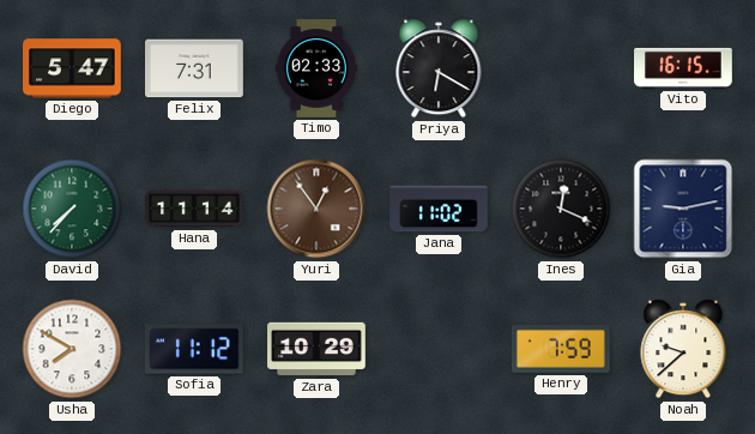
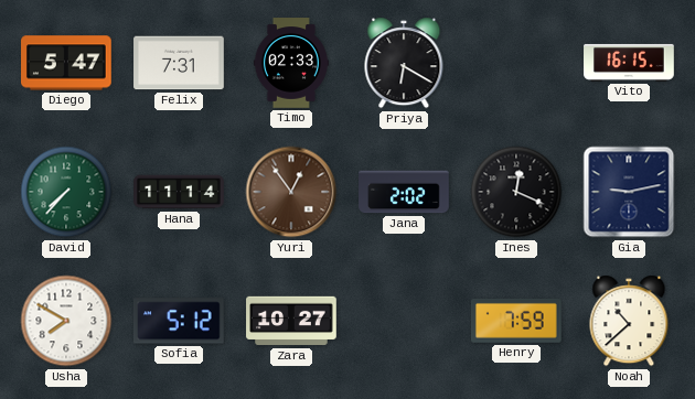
Jana: 11:02 -> 2:02
Sofia: 11:12 -> 5:12
Zara: 10:29 -> 10:27
Noah: 9:38 -> 10:38
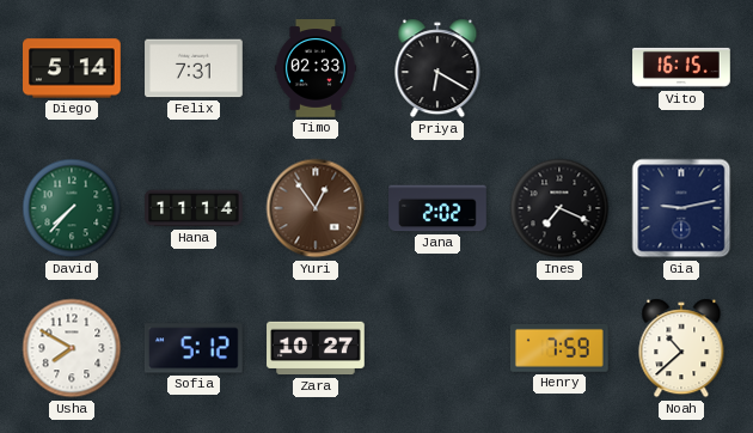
Diego: 5:47 -> 5:14
Ines: 12:19 -> 7:19
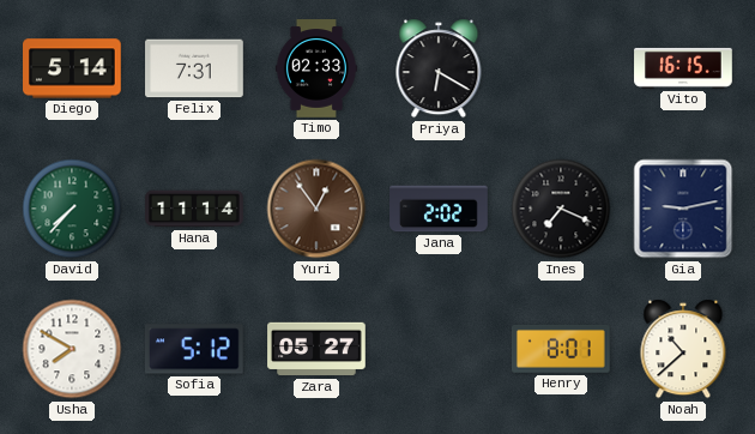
Zara: 10:27 -> 05:27
Henry: 7:59 -> 8:01
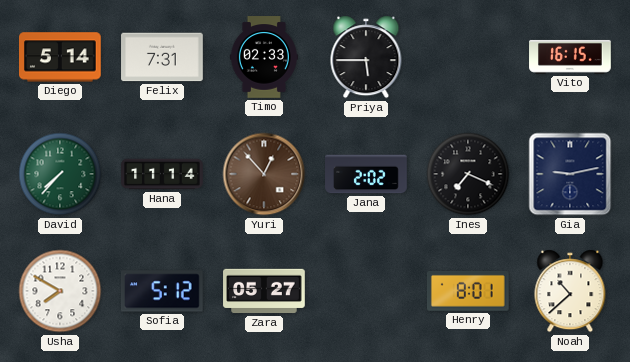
Priya: 6:20 -> 5:45
Yuri: 12:54 -> 12:53
